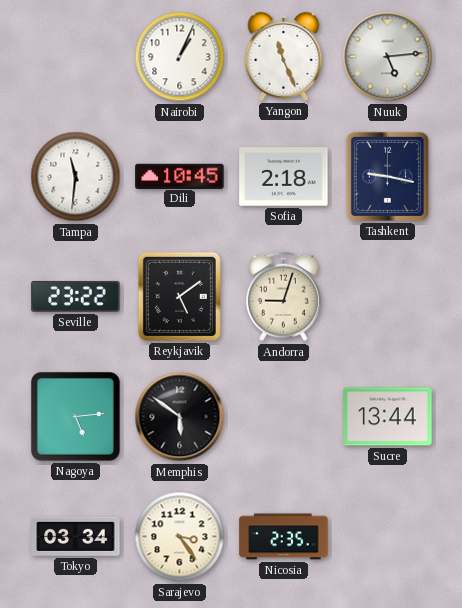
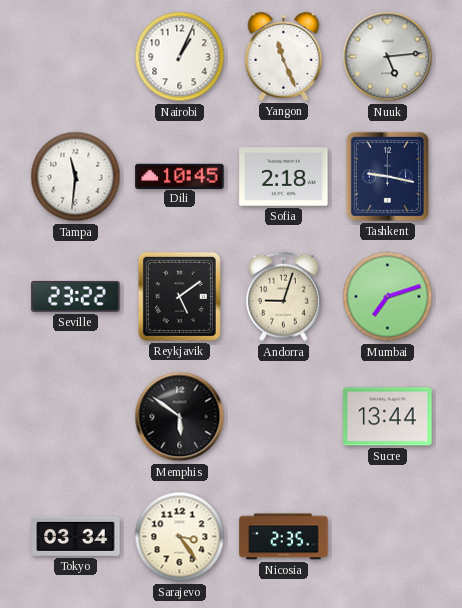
Mumbai: none -> 7:12
Nagoya: 5:14 -> none
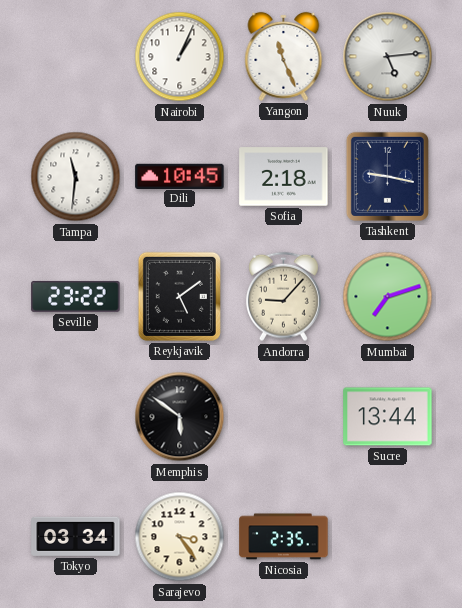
Andorra: 9:03 -> 9:07
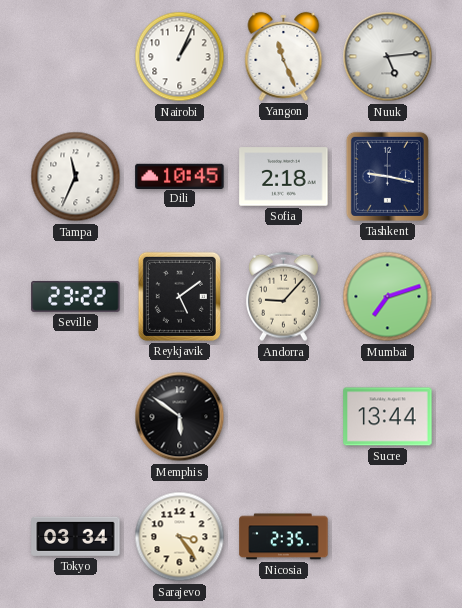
Tampa: 11:31 -> 11:34
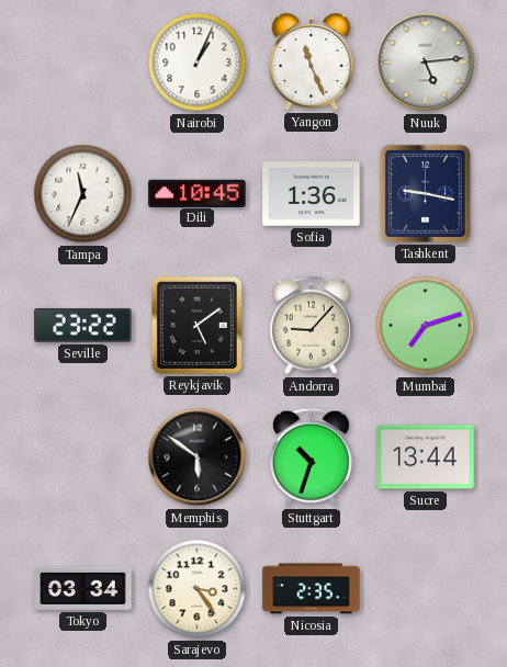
Sofia: 2:18 -> 1:36
Stuttgart: none -> 10:33
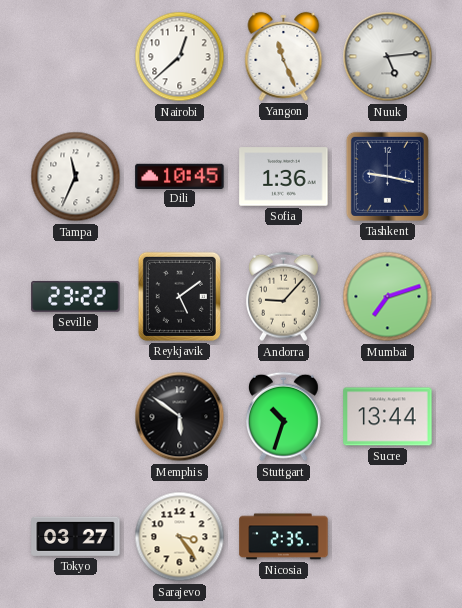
Nairobi: 1:04 -> 12:38
Tokyo: 03:34 -> 03:27
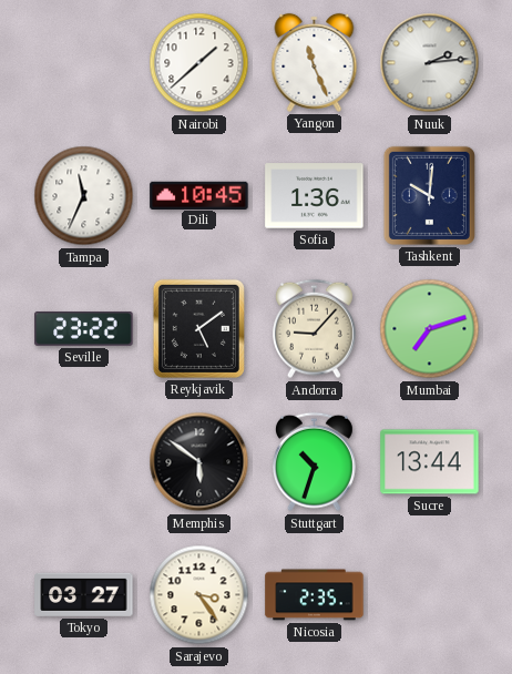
Nairobi: 12:38 -> 1:38
Nuuk: 5:14 -> 2:14
Tashkent: 9:17 -> 10:01
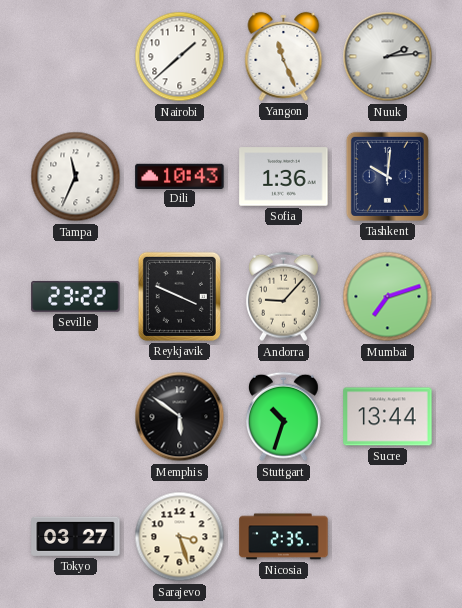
Dili: 10:45 -> 10:43
Reykjavik: 5:09 -> 3:49
Sarajevo: 3:24 -> 3:27
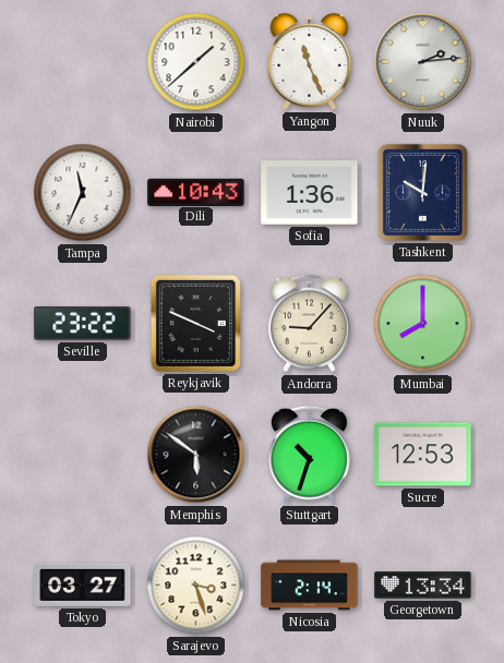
Mumbai: 7:12 -> 8:00
Sucre: 13:44 -> 12:53
Nicosia: 2:35 -> 2:14
Georgetown: none -> 13:34
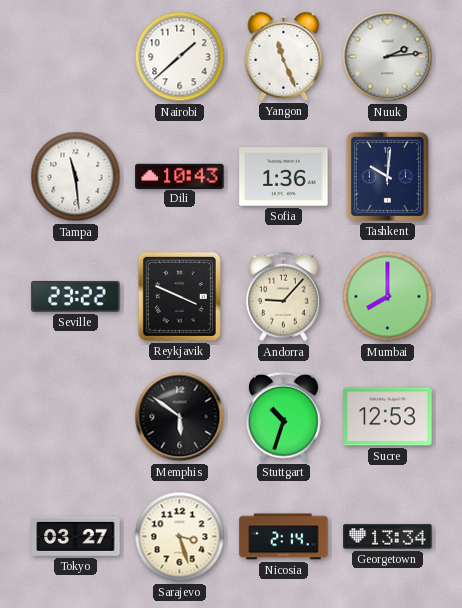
Tampa: 11:34 -> 11:29
